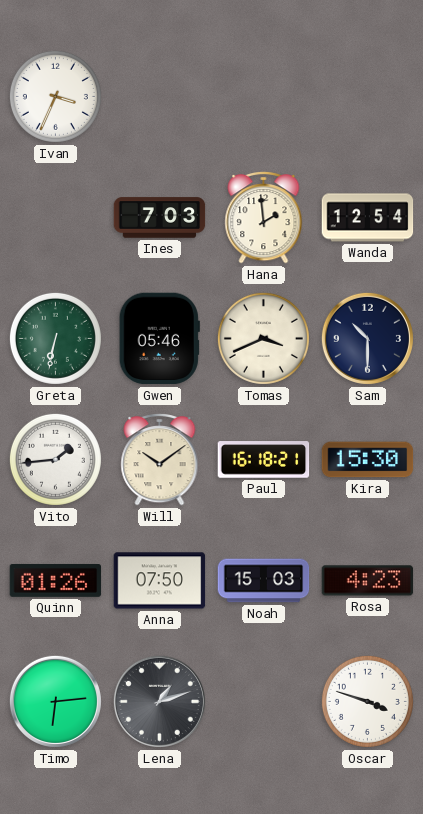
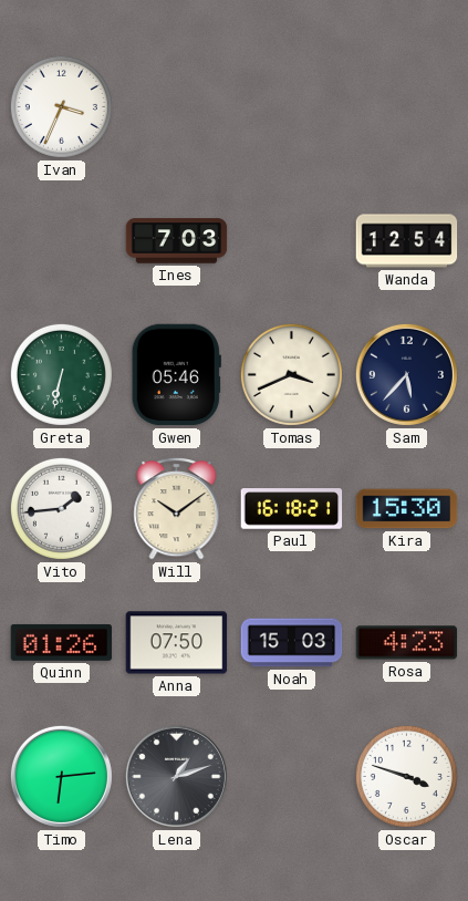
Hana: 1:59 -> none
Sam: 10:30 -> 5:37
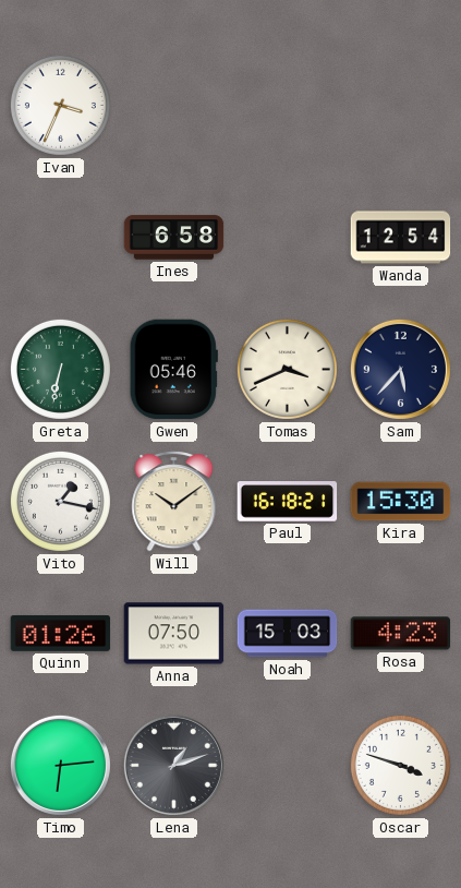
Ines: 7:03 -> 6:58
Vito: 1:44 -> 1:17
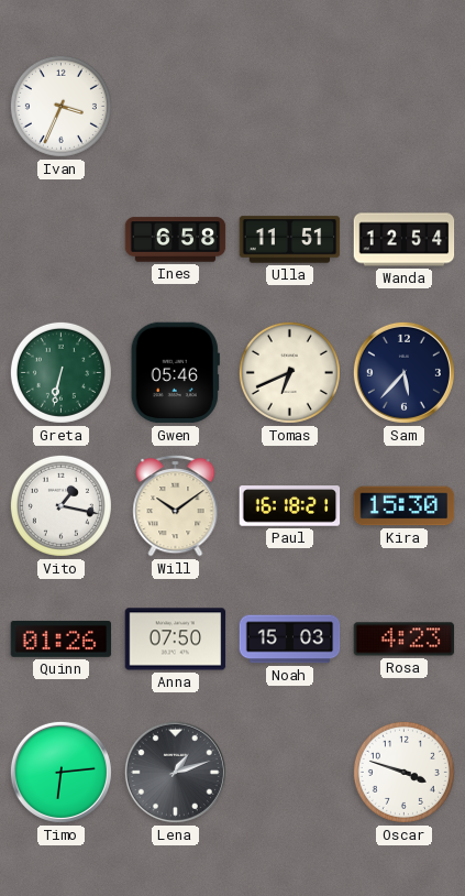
Ulla: none -> 11:51
Tomas: 3:41 -> 6:41
